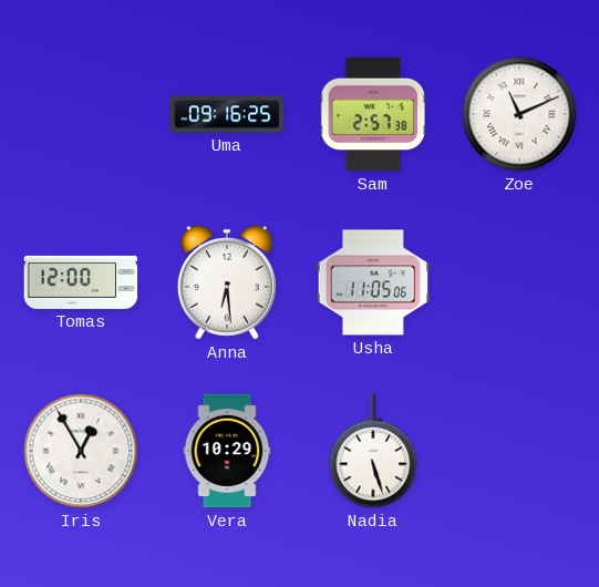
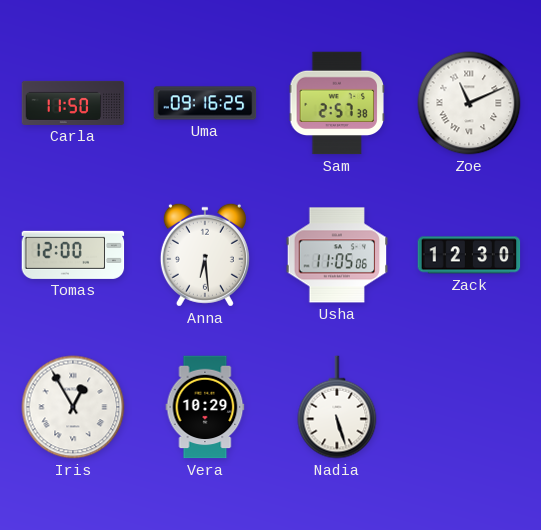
Carla: none -> 11:50
Zack: none -> 12:30
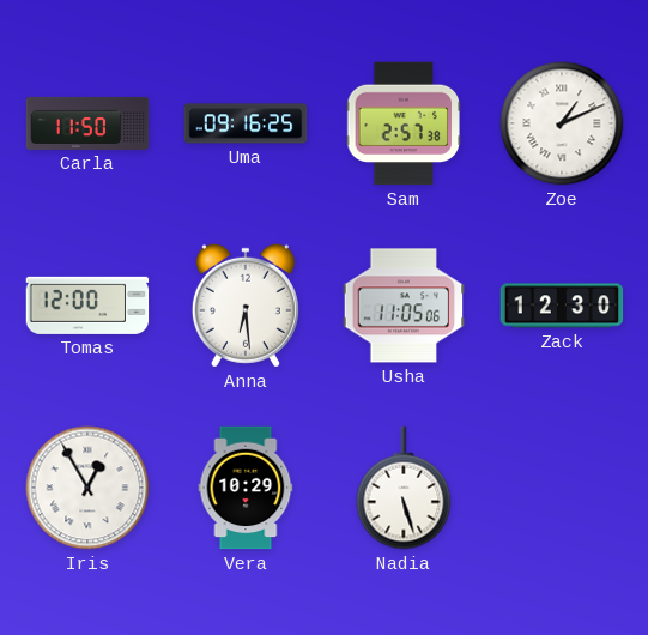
Zoe: 11:11 -> 1:11
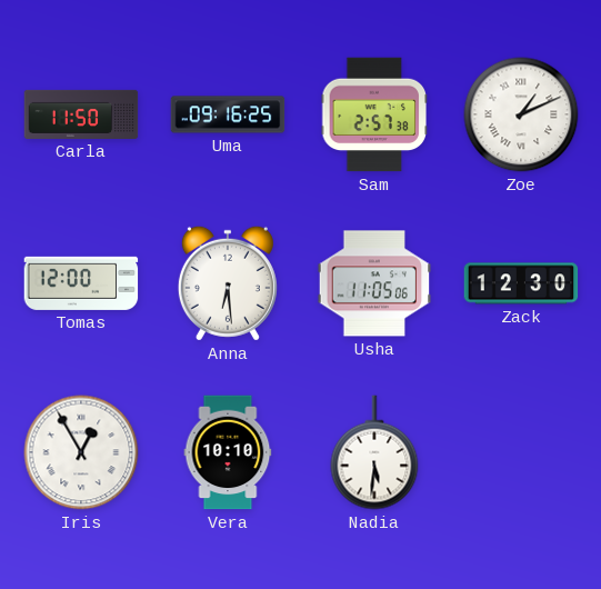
Vera: 10:29 -> 10:10
Nadia: 5:27 -> 5:31
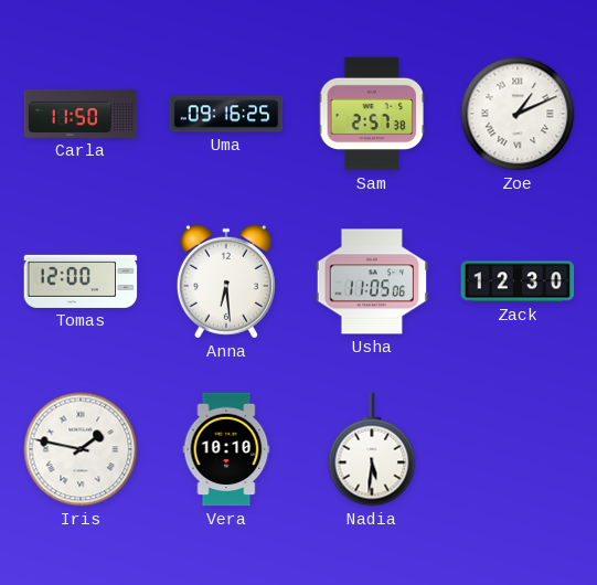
Iris: 12:55 -> 1:47
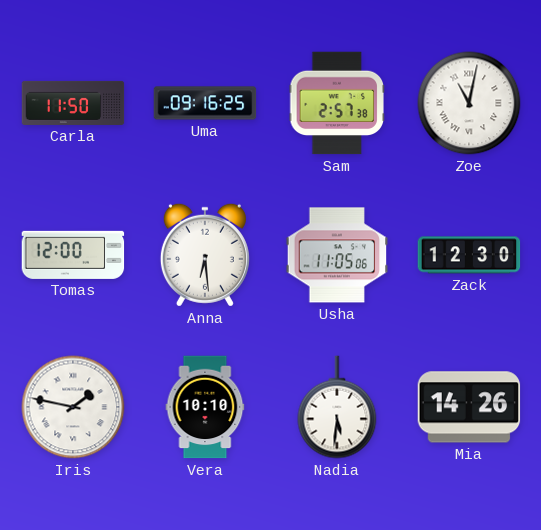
Zoe: 1:11 -> 11:02
Mia: none -> 14:26
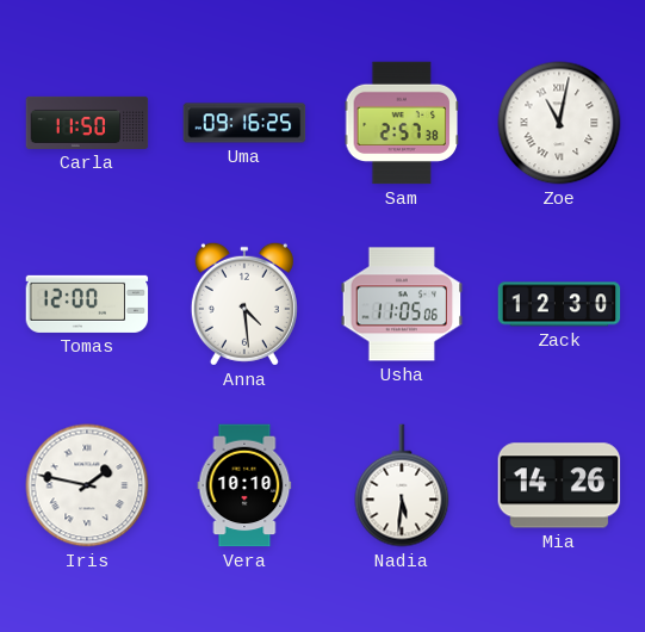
Anna: 6:29 -> 4:29
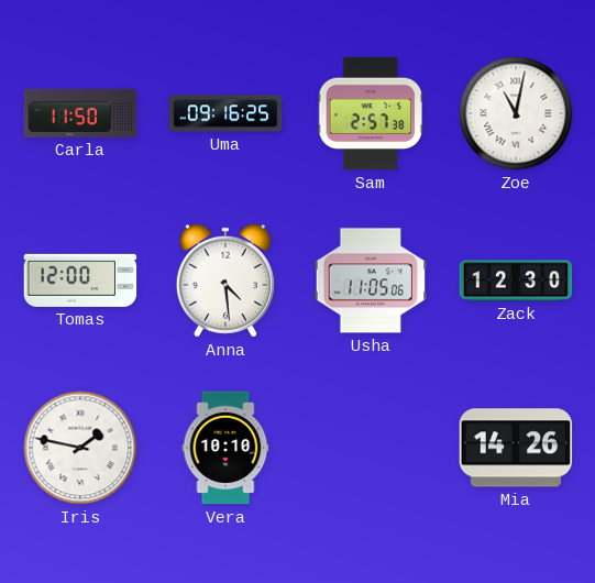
Nadia: 5:31 -> none
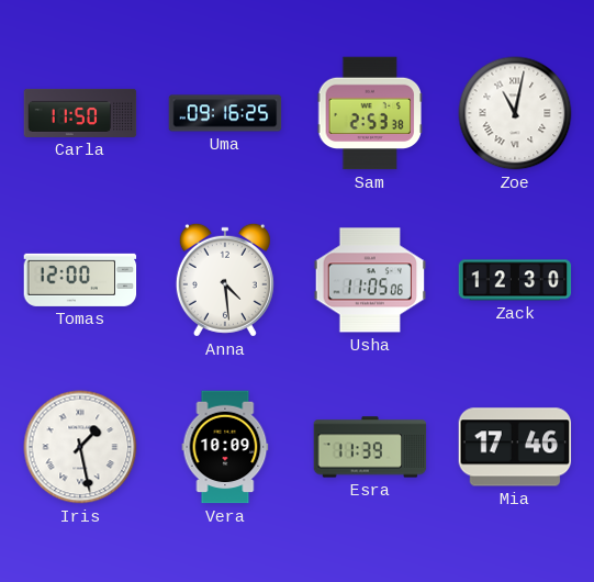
Sam: 2:57 -> 2:53
Iris: 1:47 -> 1:28
Vera: 10:10 -> 10:09
Esra: none -> 11:39
Mia: 14:26 -> 17:46
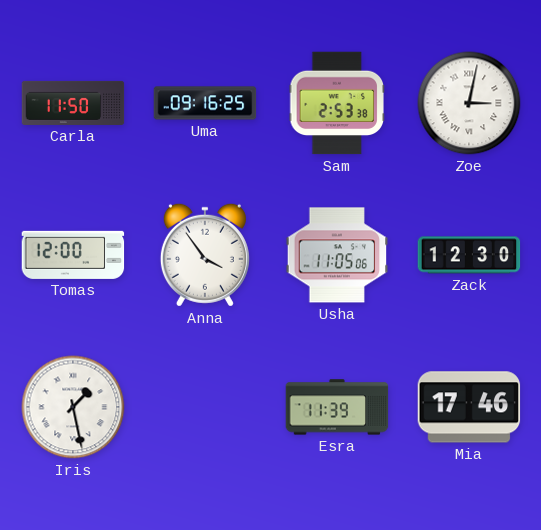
Zoe: 11:02 -> 3:02
Anna: 4:29 -> 3:54
Vera: 10:09 -> none
